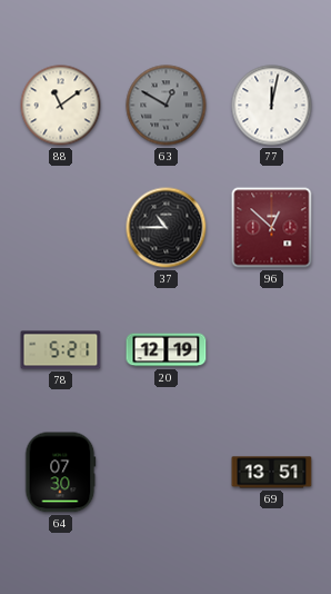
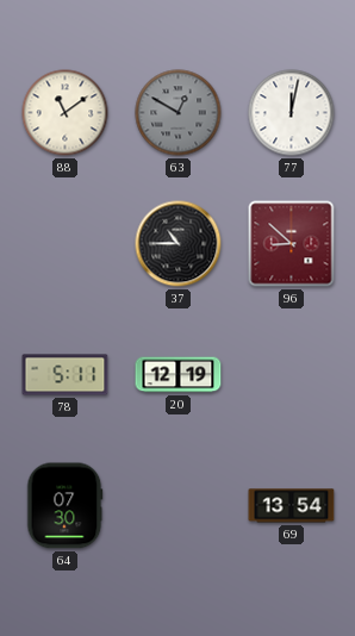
96: 12:52 -> 8:52
78: 5:21 -> 5:11
69: 13:51 -> 13:54
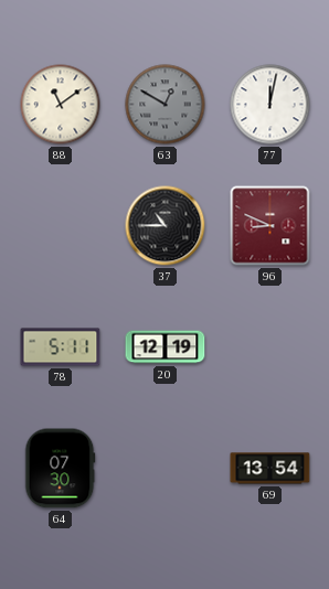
96: 8:52 -> 8:49
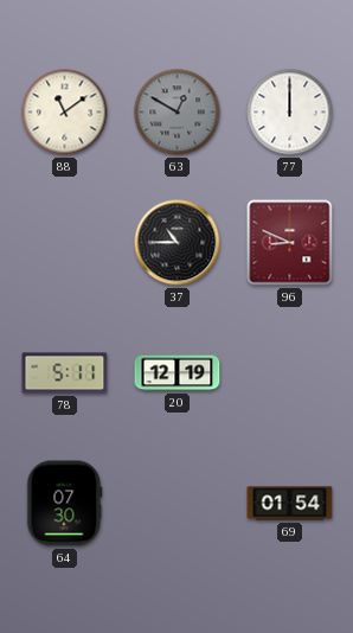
77: 12:02 -> 12:00
69: 13:54 -> 01:54
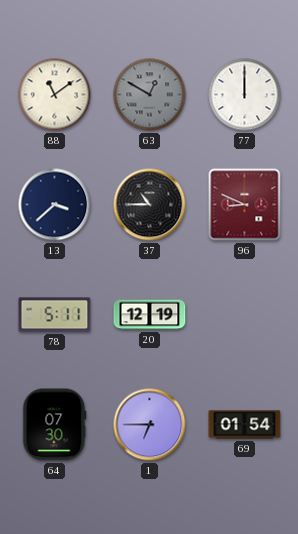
13: none -> 3:38
1: none -> 6:45
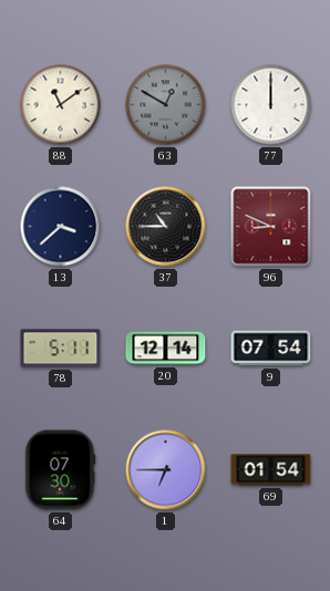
20: 12:19 -> 12:14
9: none -> 07:54
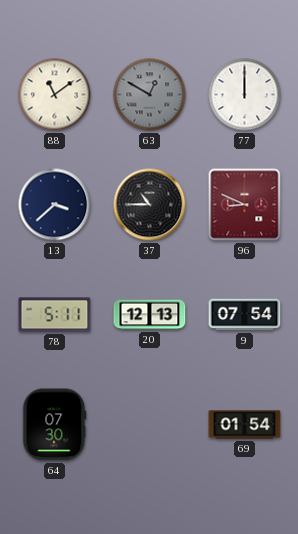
20: 12:14 -> 12:13
1: 6:45 -> none
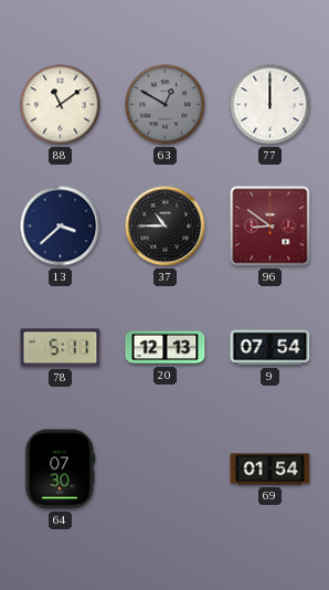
96: 8:49 -> 8:51
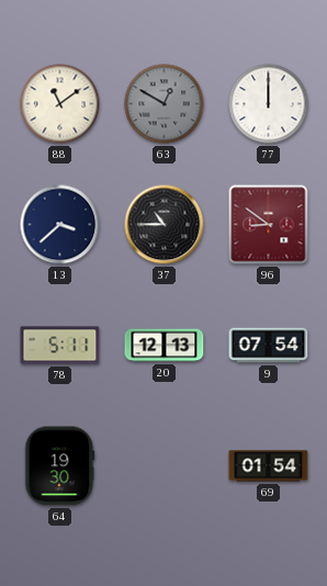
64: 07:30 -> 19:30
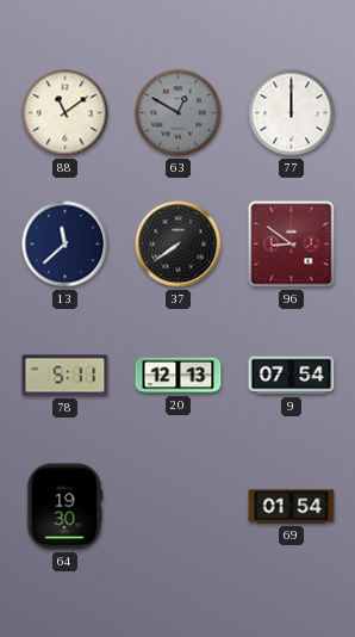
13: 3:38 -> 11:38
37: 10:45 -> 7:39
